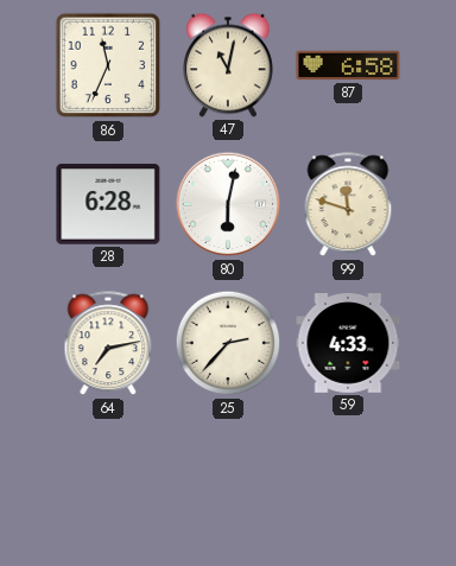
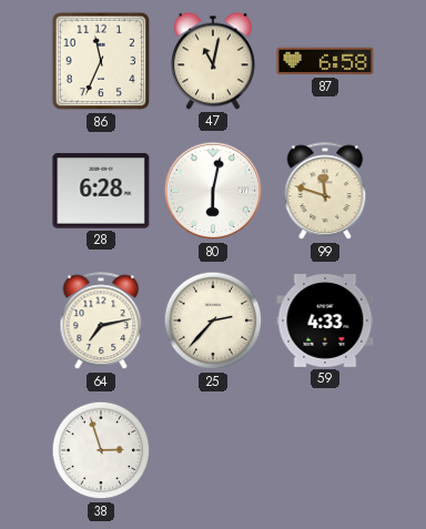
38: none -> 2:57
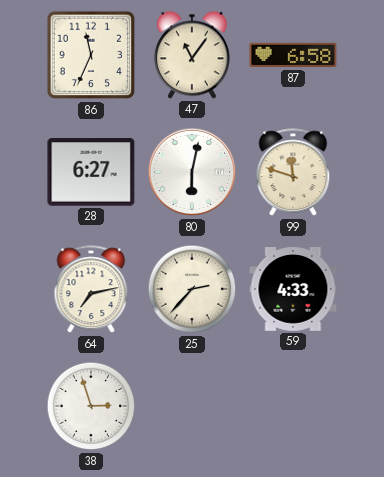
47: 11:02 -> 11:06
28: 6:28 -> 6:27
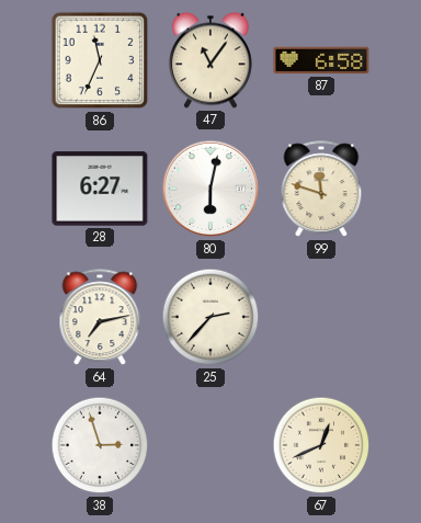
59: 4:33 -> none
67: none -> 12:41
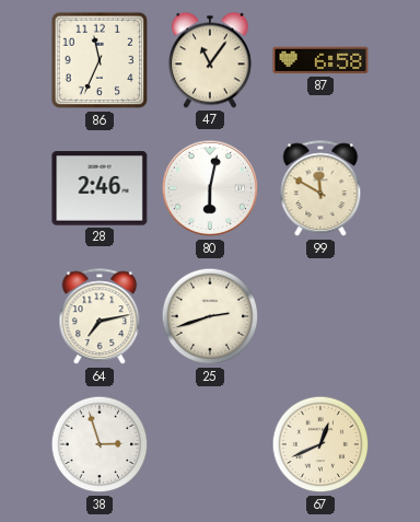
28: 6:27 -> 2:46
99: 11:48 -> 11:50
25: 2:37 -> 2:42
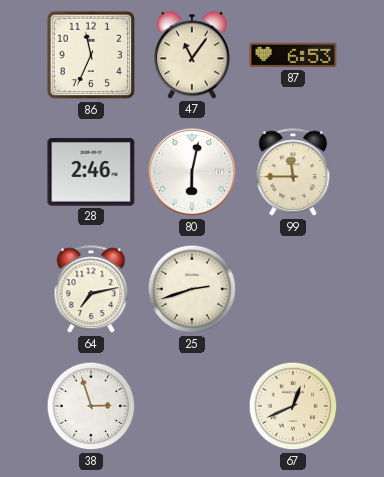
87: 6:58 -> 6:53
99: 11:50 -> 11:45
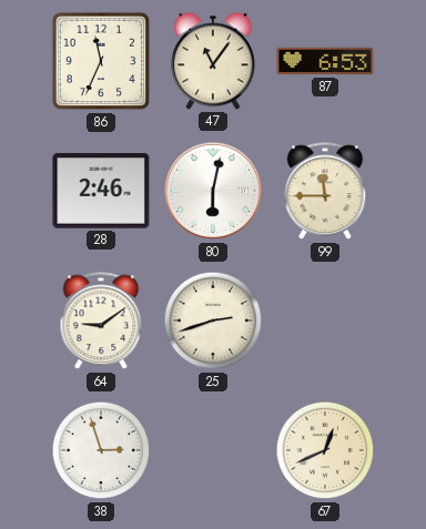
64: 7:13 -> 9:09
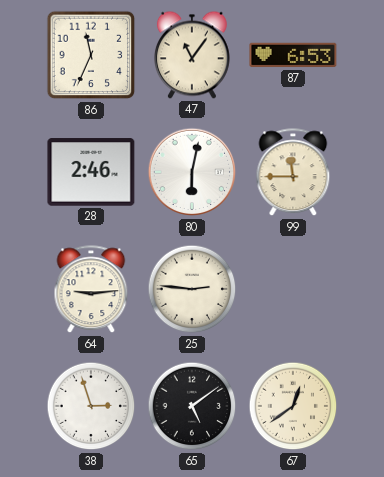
64: 9:09 -> 9:14
25: 2:42 -> 2:46
65: none -> 5:09
67: 12:41 -> 12:39
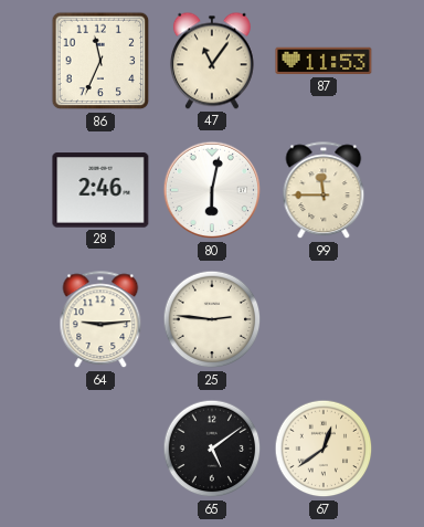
87: 6:53 -> 11:53
38: 2:57 -> none
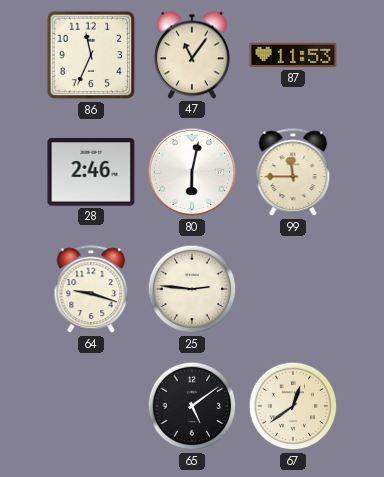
64: 9:14 -> 9:18
